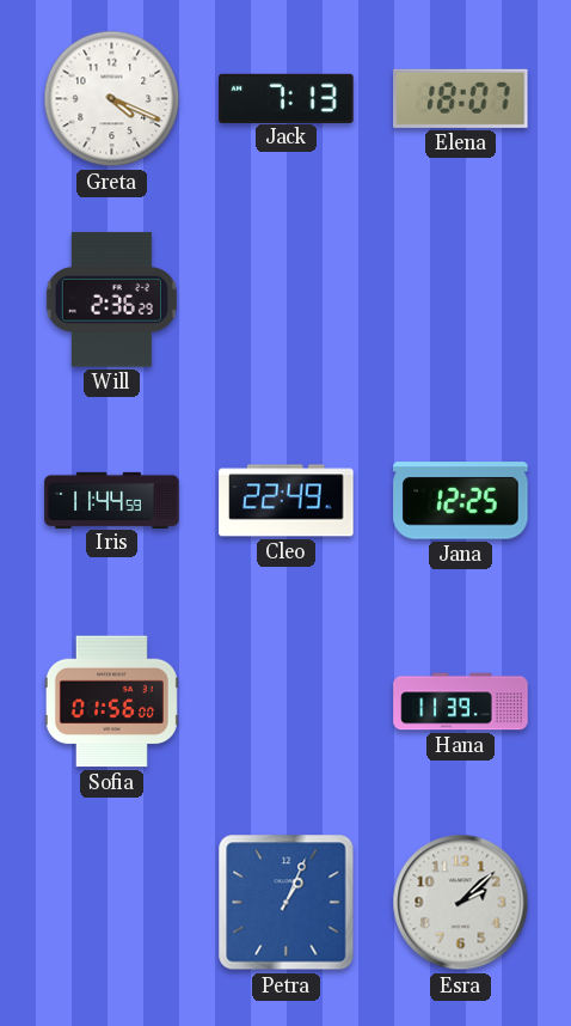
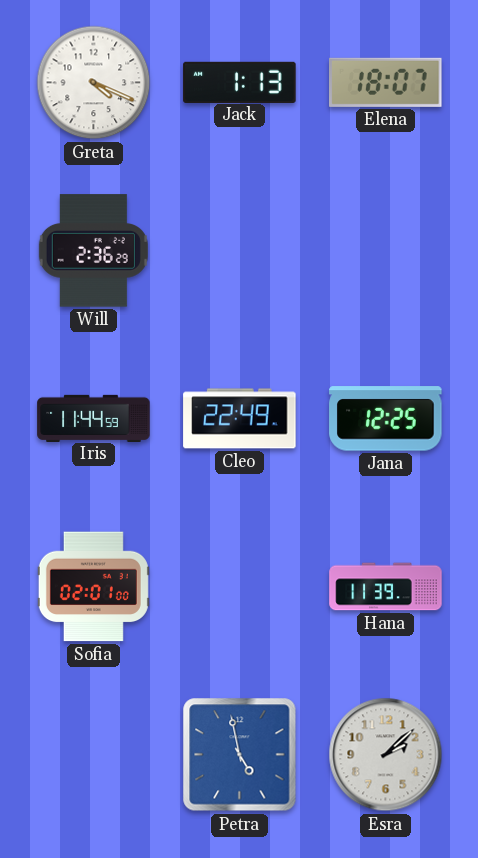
Jack: 7:13 -> 1:13
Sofia: 01:56 -> 02:01
Petra: 1:04 -> 4:58
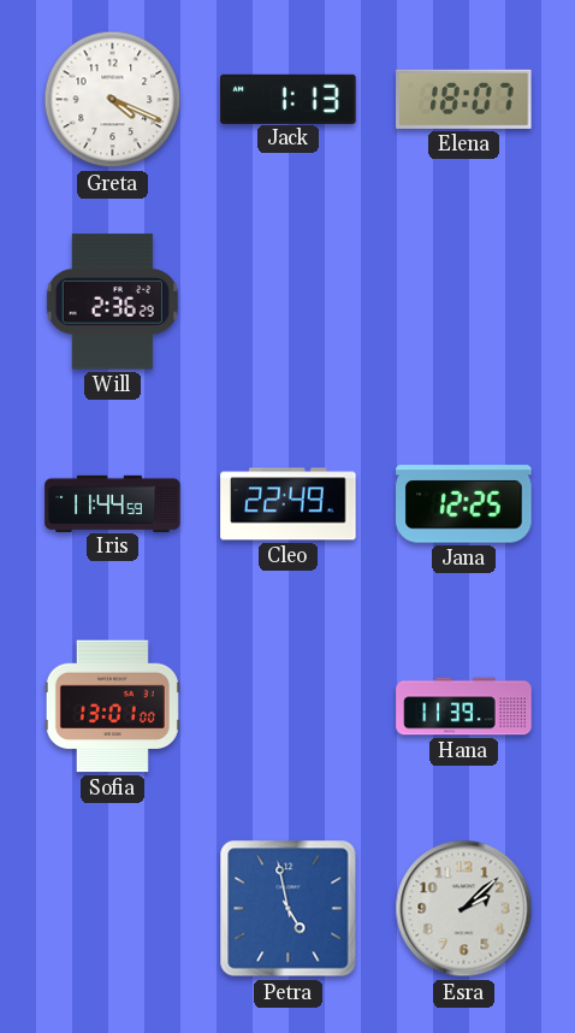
Sofia: 02:01 -> 13:01
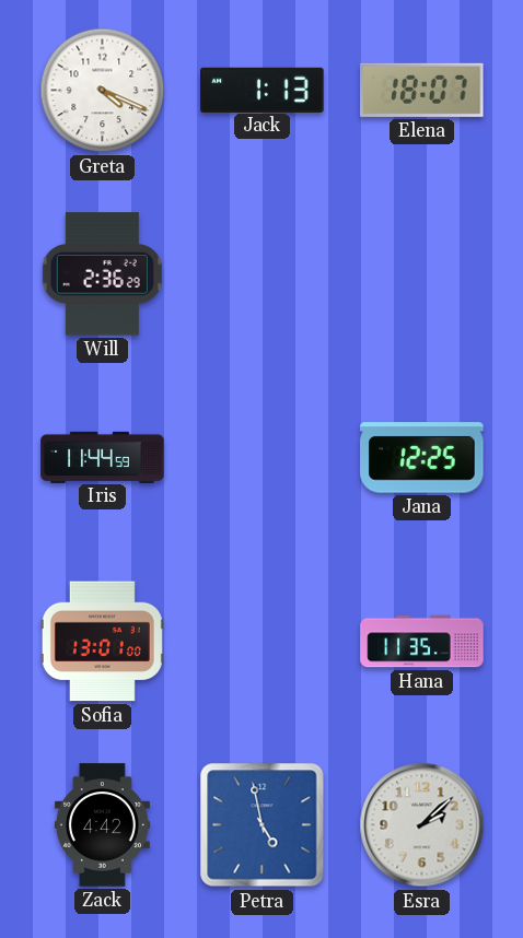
Cleo: 22:49 -> none
Hana: 11:39 -> 11:35
Zack: none -> 4:42
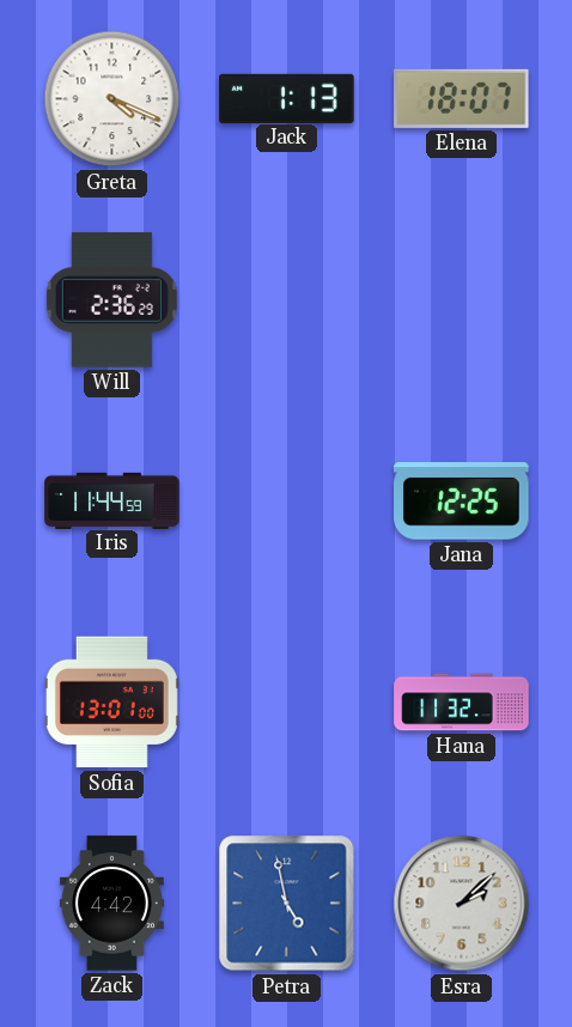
Hana: 11:35 -> 11:32
